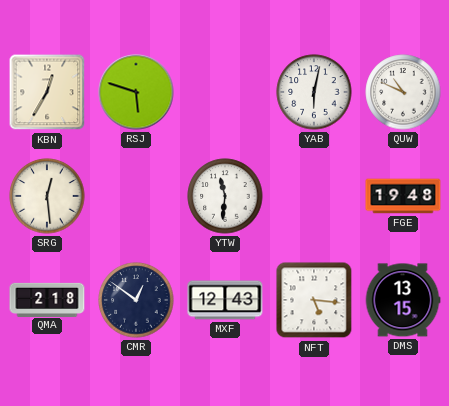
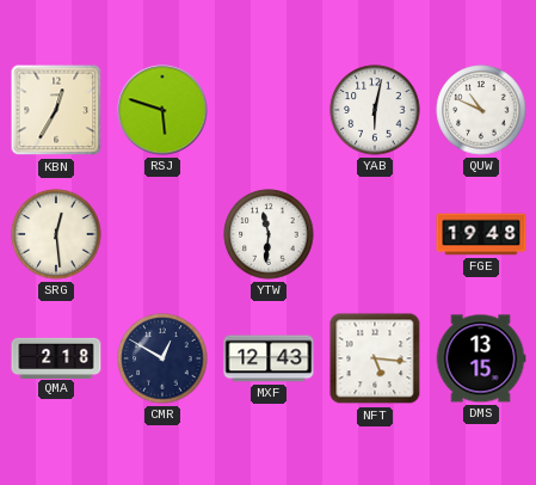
CMR: 12:51 -> 12:50
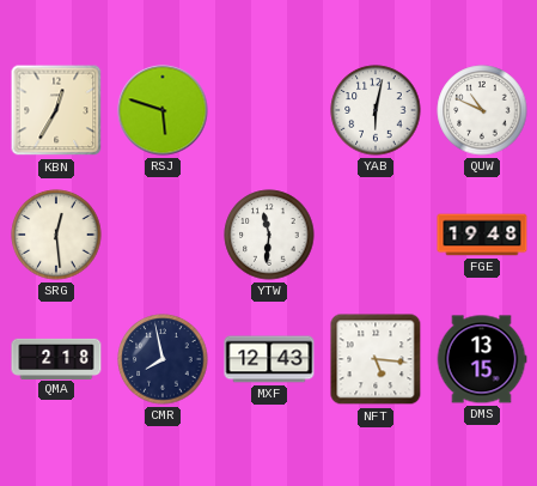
CMR: 12:50 -> 7:58
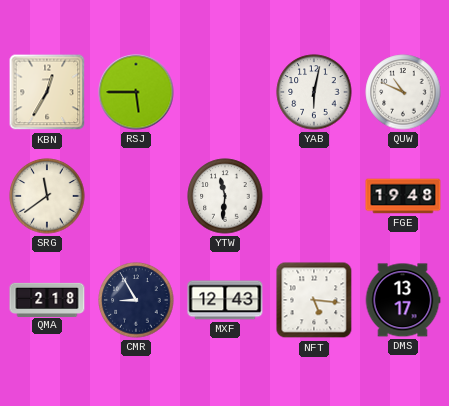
RSJ: 5:48 -> 5:45
SRG: 12:29 -> 11:39
CMR: 7:58 -> 8:55
DMS: 13:15 -> 13:17
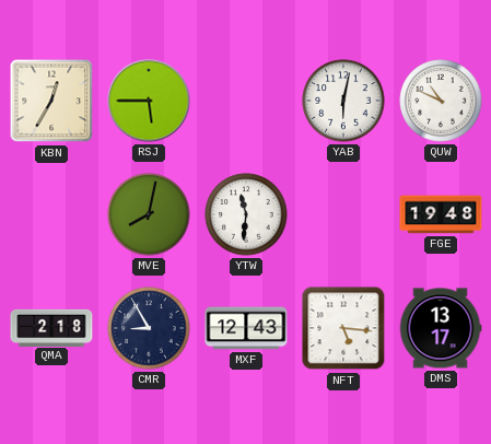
SRG: 11:39 -> none
MVE: none -> 8:02
